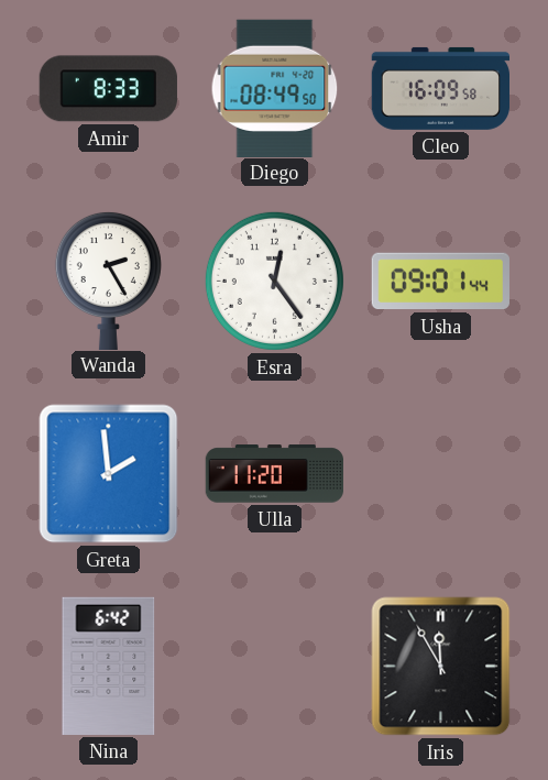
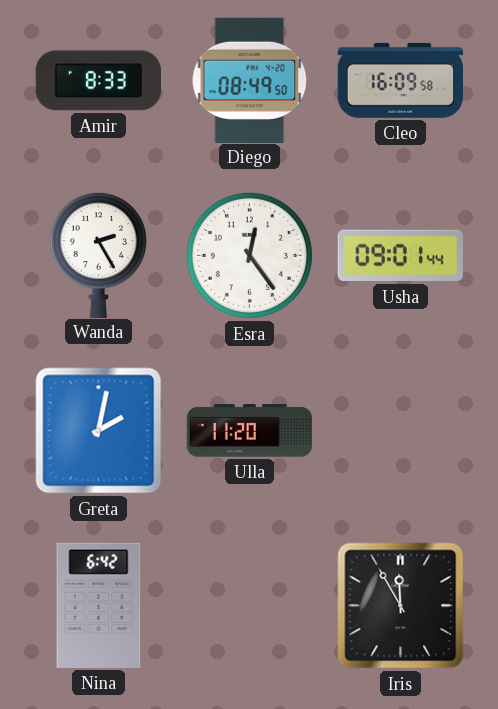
Greta: 1:59 -> 2:02
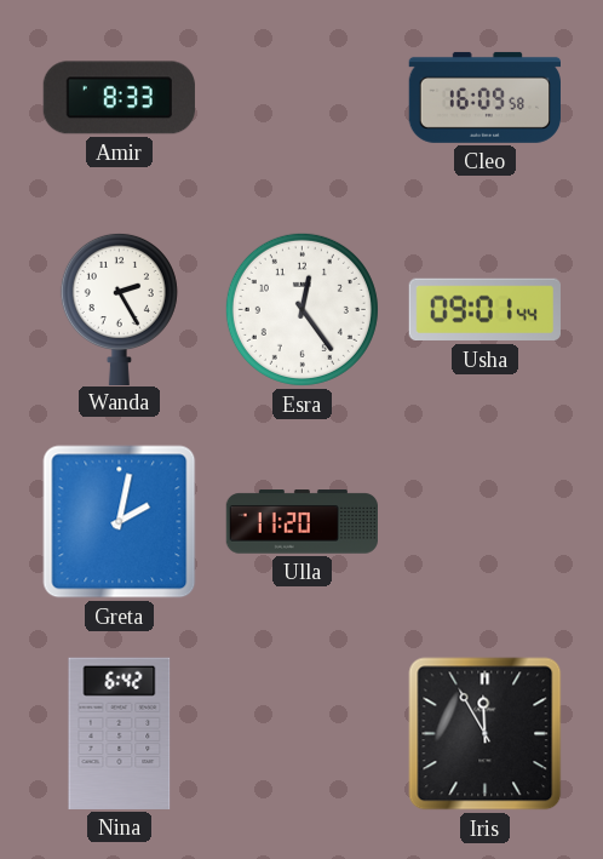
Diego: 08:49 -> none
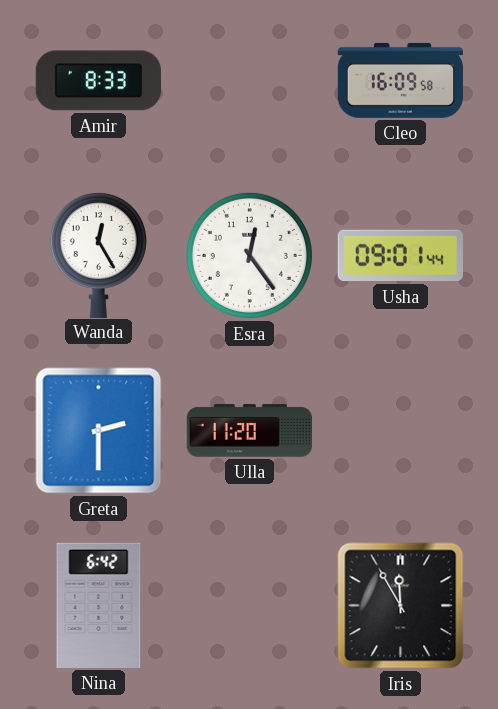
Wanda: 2:25 -> 12:25
Greta: 2:02 -> 2:30
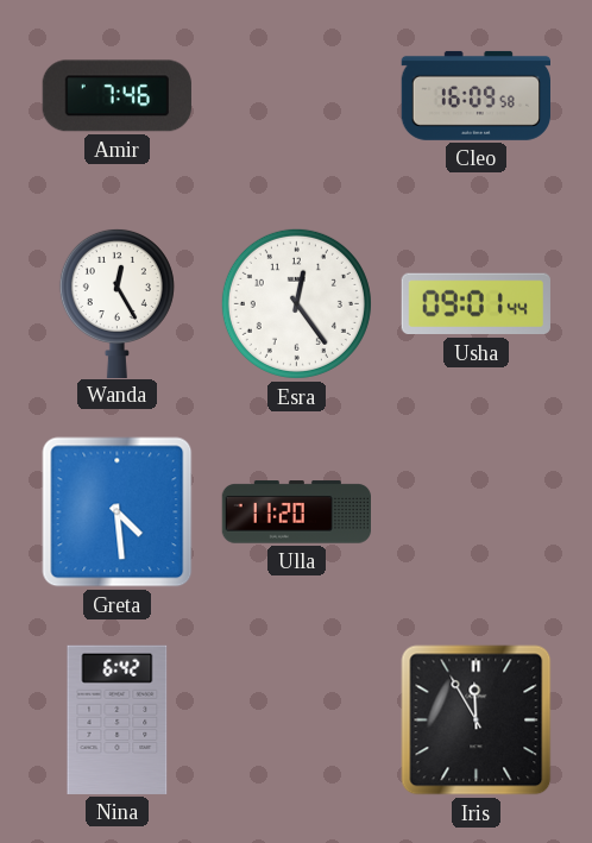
Amir: 8:33 -> 7:46
Greta: 2:30 -> 4:29
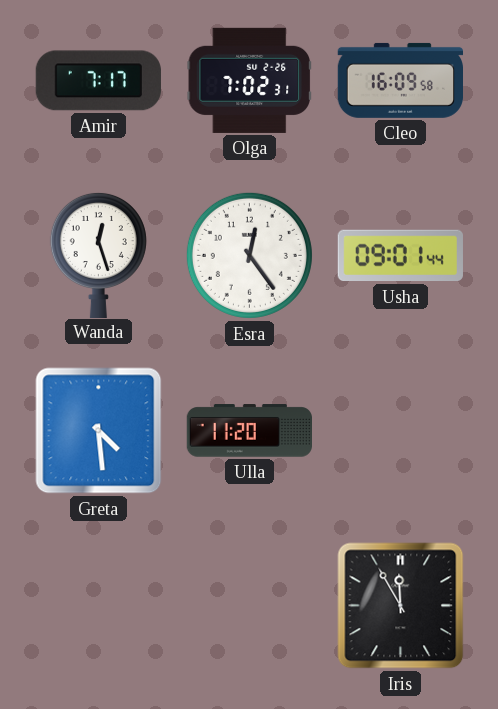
Amir: 7:46 -> 7:17
Olga: none -> 7:02
Wanda: 12:25 -> 12:27
Nina: 6:42 -> none
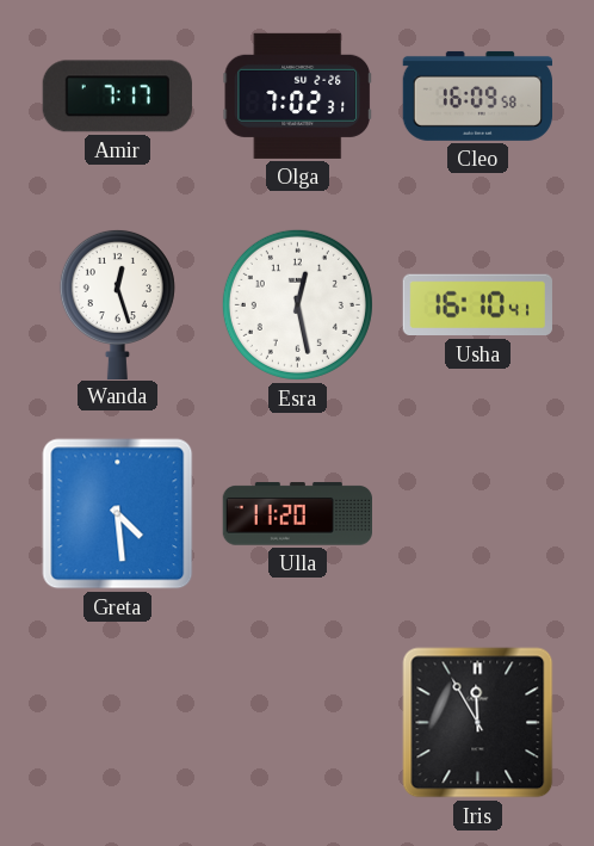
Esra: 12:24 -> 12:28
Usha: 09:01 -> 16:10
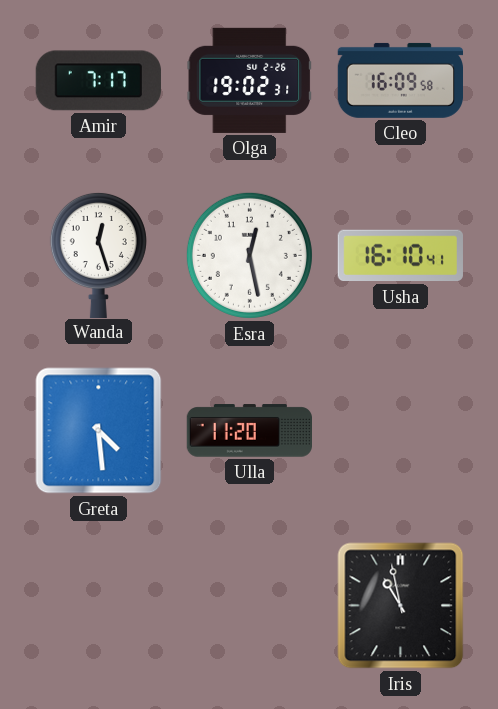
Olga: 7:02 -> 19:02
Iris: 11:55 -> 10:58
